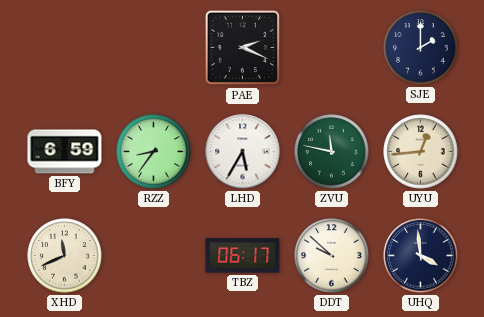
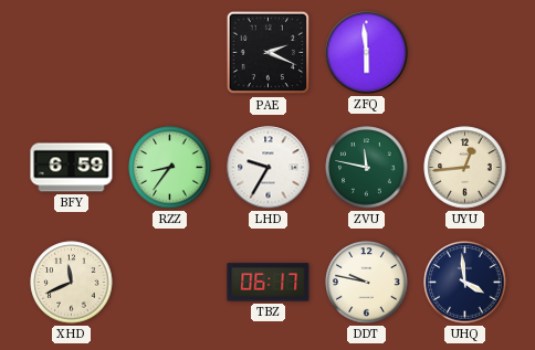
ZFQ: none -> 5:59
SJE: 2:00 -> none
LHD: 5:35 -> 9:35
DDT: 9:52 -> 9:47
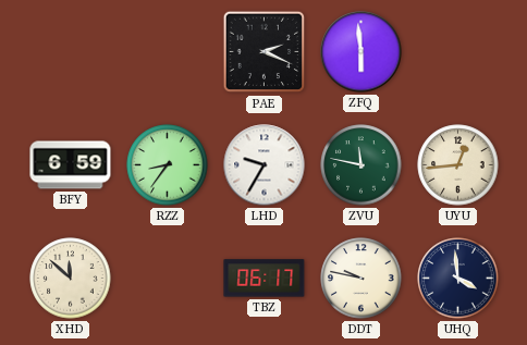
XHD: 11:41 -> 11:52
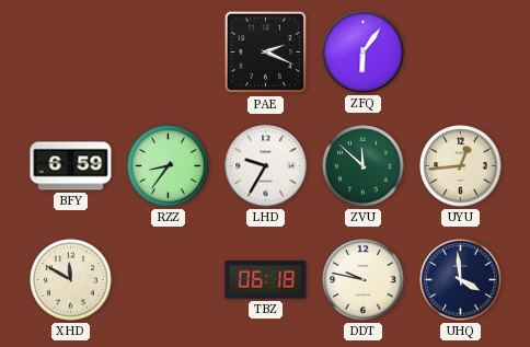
ZFQ: 5:59 -> 6:06
ZVU: 11:47 -> 11:52
XHD: 11:52 -> 11:50
TBZ: 06:17 -> 06:18
